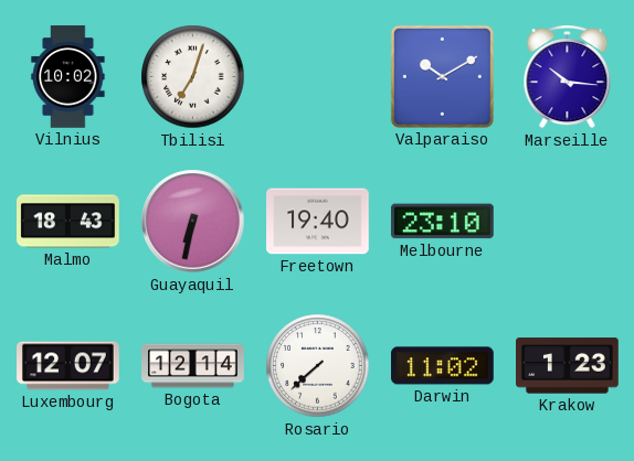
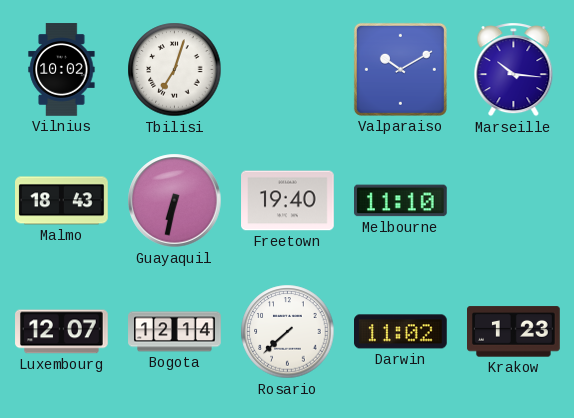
Melbourne: 23:10 -> 11:10
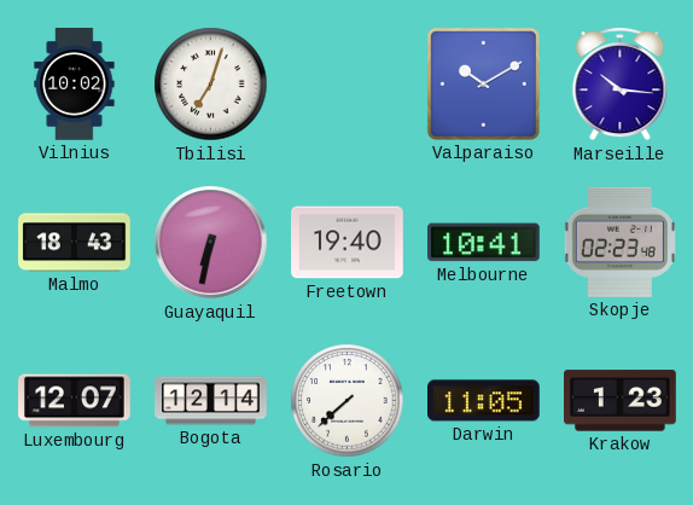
Melbourne: 11:10 -> 10:41
Skopje: none -> 02:23
Darwin: 11:02 -> 11:05
